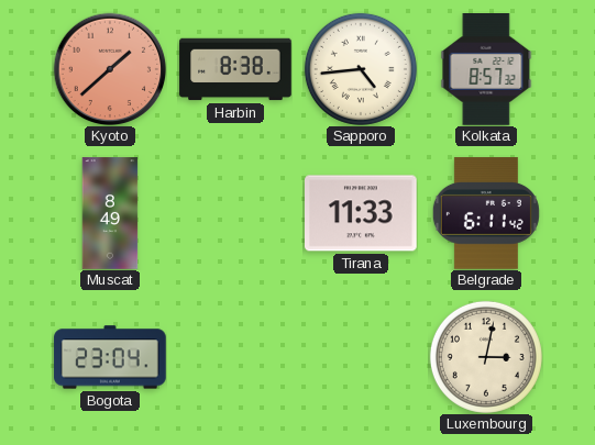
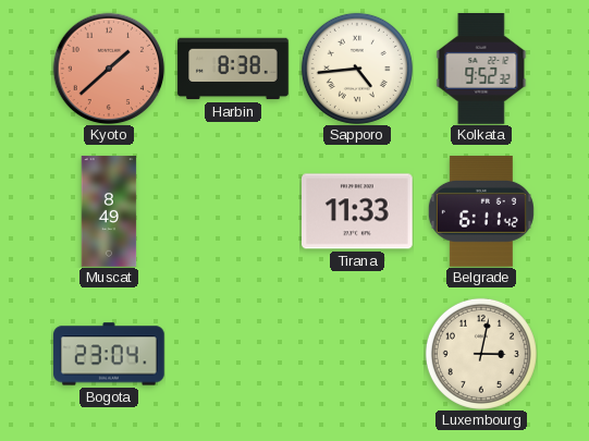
Kolkata: 8:57 -> 9:52
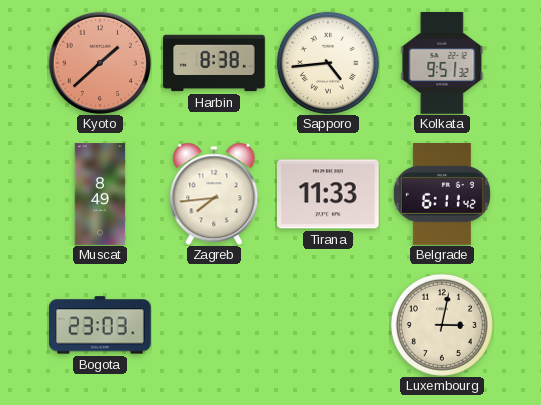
Kolkata: 9:52 -> 9:51
Zagreb: none -> 7:44
Bogota: 23:04 -> 23:03
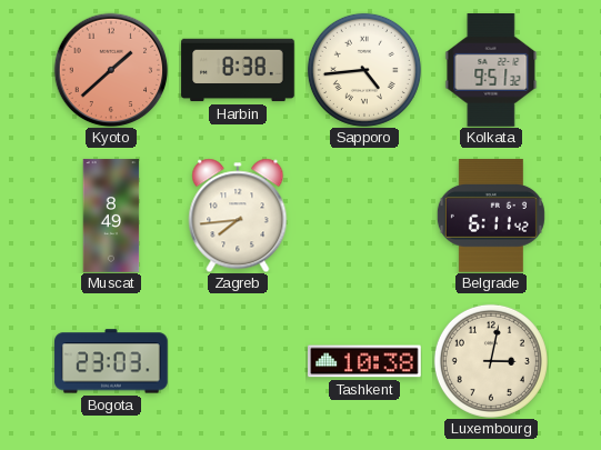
Tirana: 11:33 -> none
Tashkent: none -> 10:38
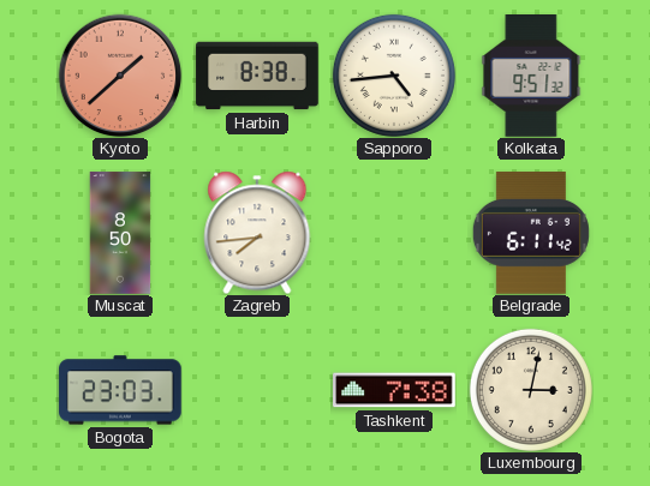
Muscat: 8:49 -> 8:50
Tashkent: 10:38 -> 7:38
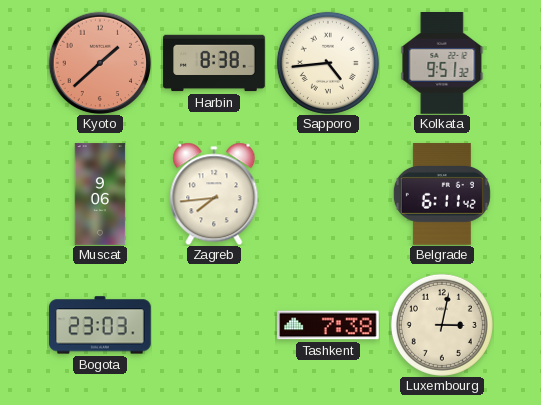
Muscat: 8:50 -> 9:06
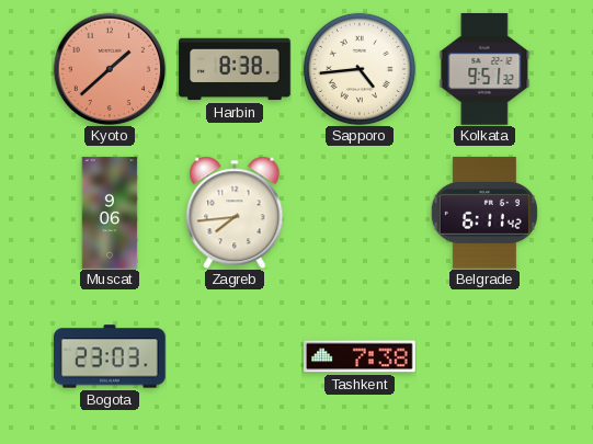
Luxembourg: 3:02 -> none
